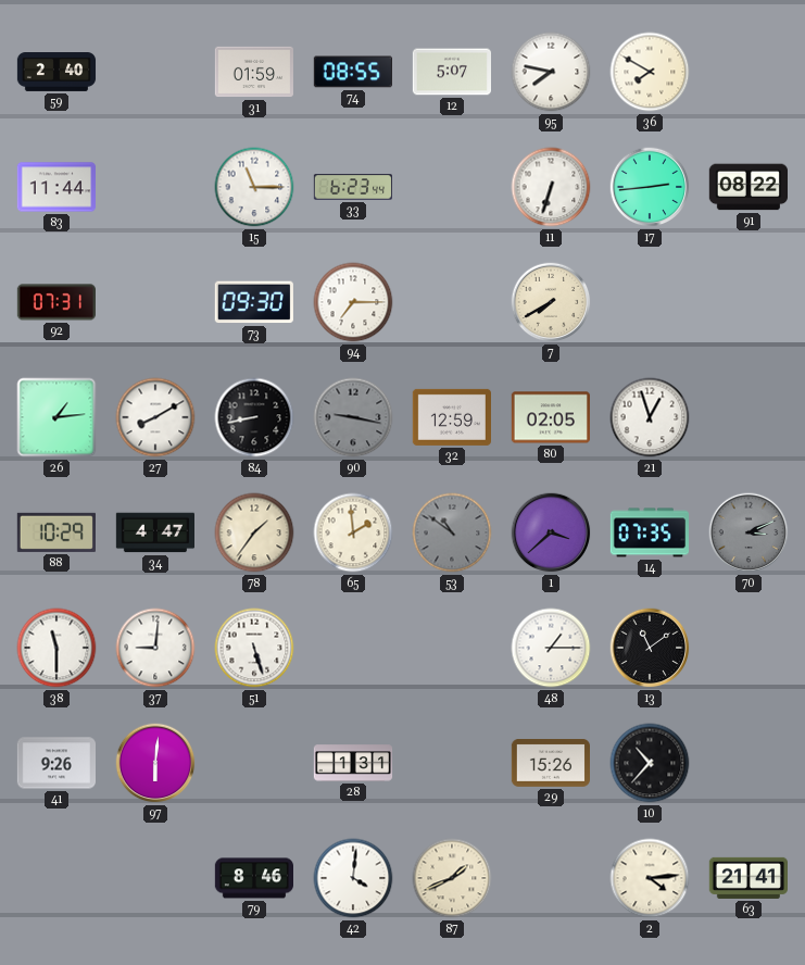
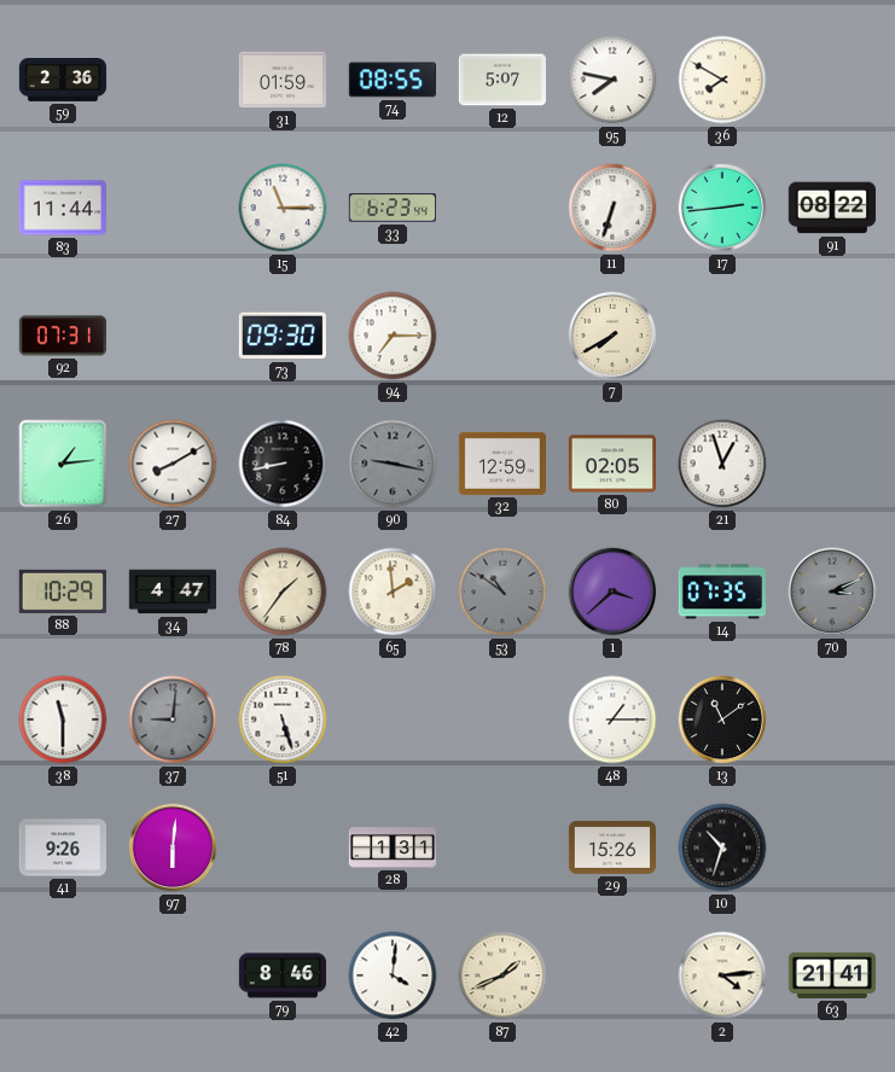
59: 2:40 -> 2:36
37 dial: white -> grey
10: 10:37 -> 10:33
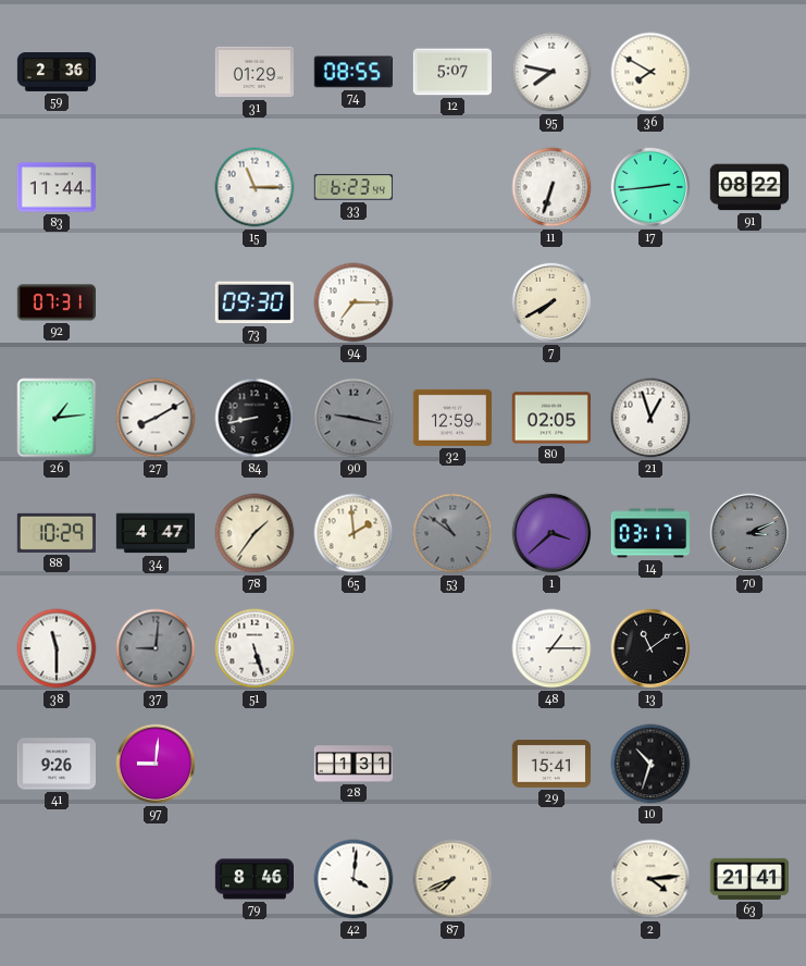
31: 01:59 -> 01:29
14: 07:35 -> 03:17
97: 6:01 -> 9:01
29: 15:26 -> 15:41
87: 1:41 -> 7:41
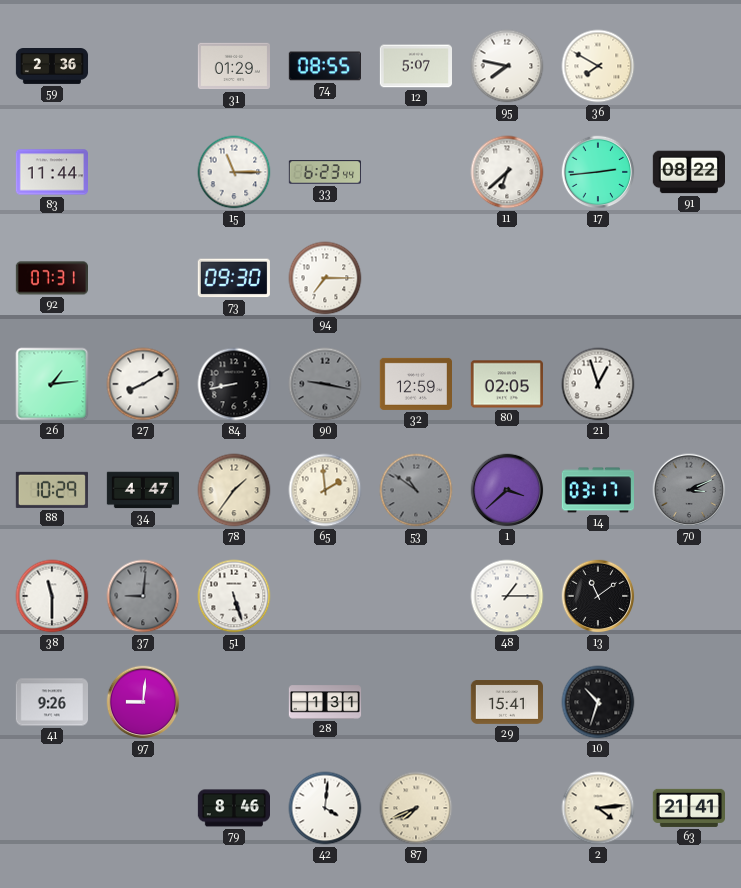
11: 6:33 -> 6:38
7: 7:40 -> none
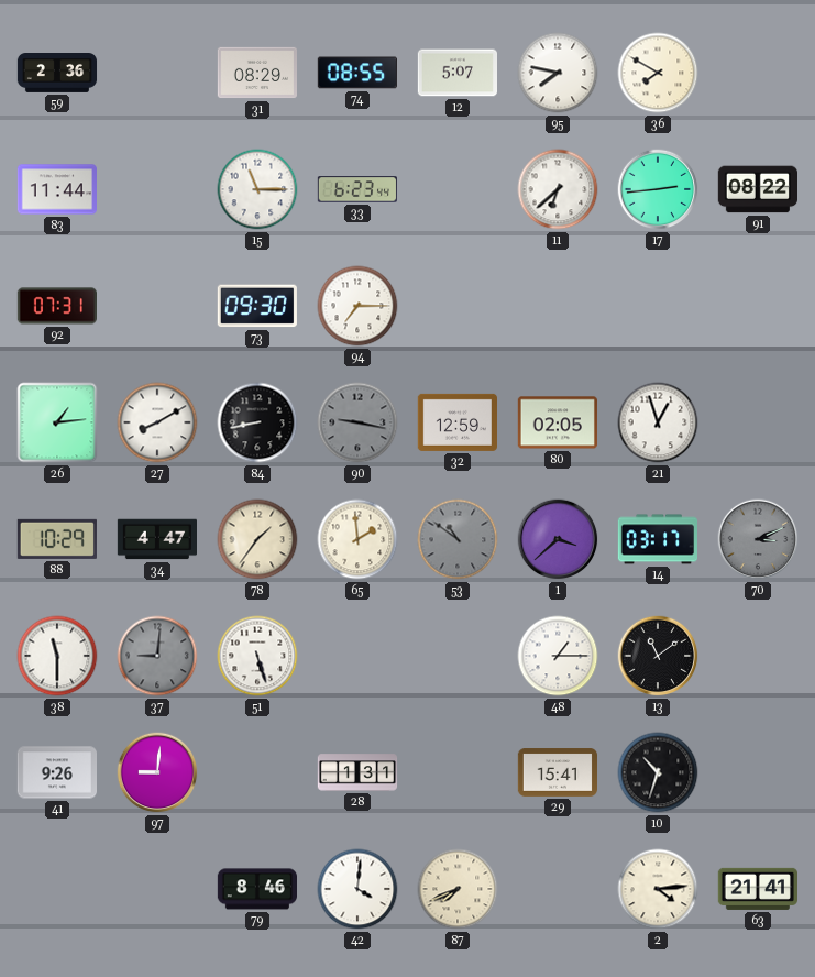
31: 01:29 -> 08:29
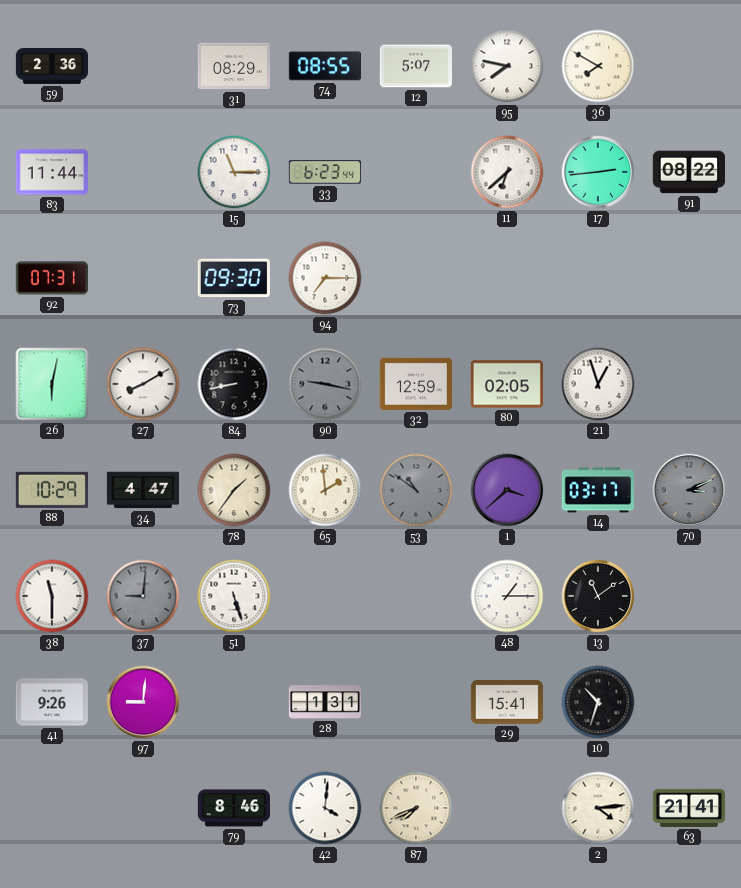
26: 1:14 -> 6:02
